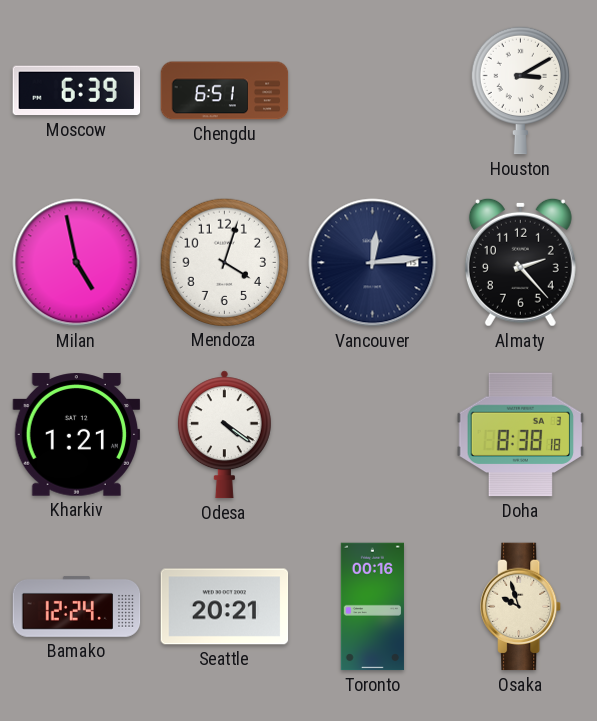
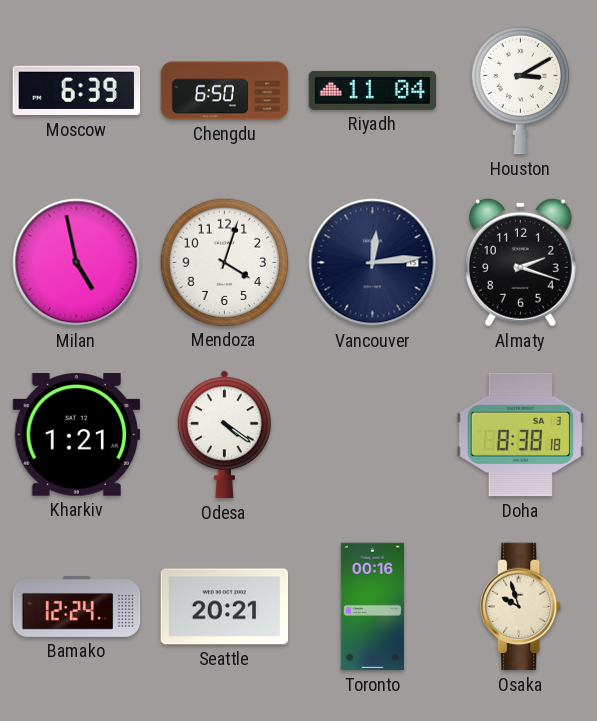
Chengdu: 6:51 -> 6:50
Riyadh: none -> 11:04
Almaty: 2:23 -> 2:18
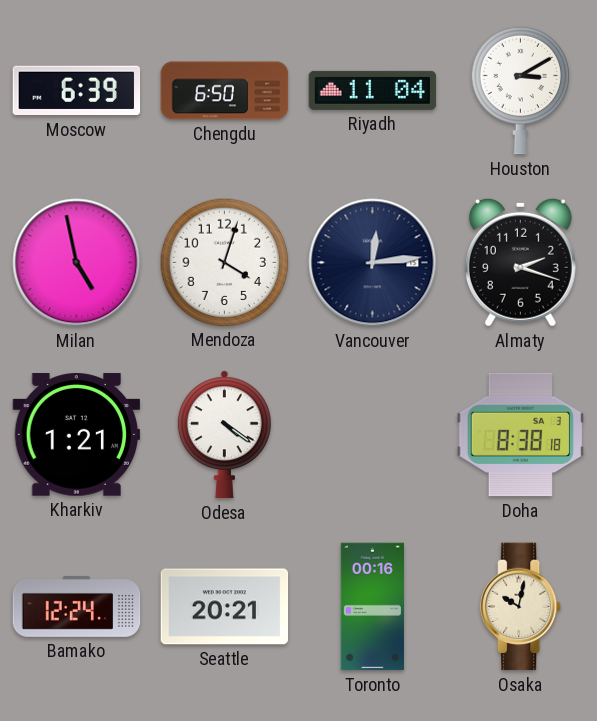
Osaka: 9:57 -> 10:02
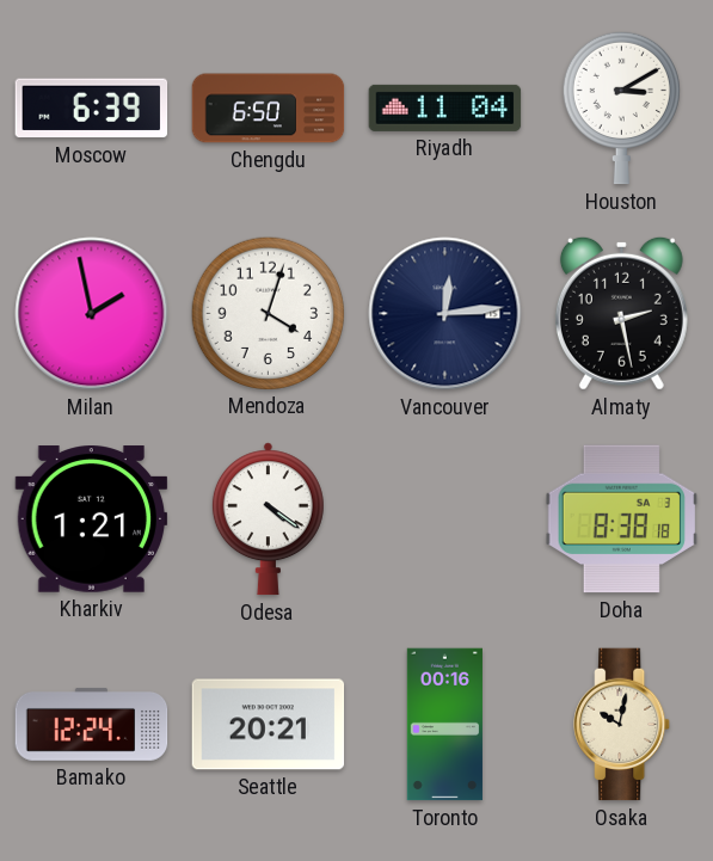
Milan: 4:58 -> 1:58
Almaty: 2:18 -> 2:28
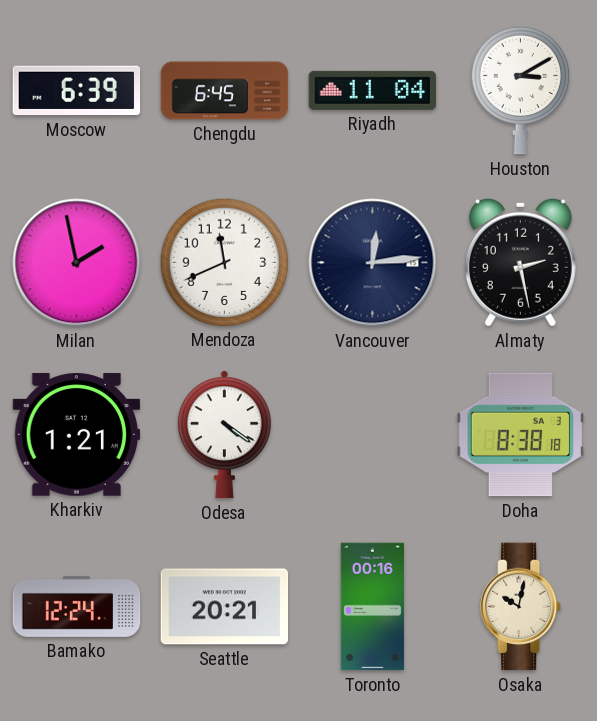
Chengdu: 6:50 -> 6:45
Mendoza: 4:03 -> 11:41
